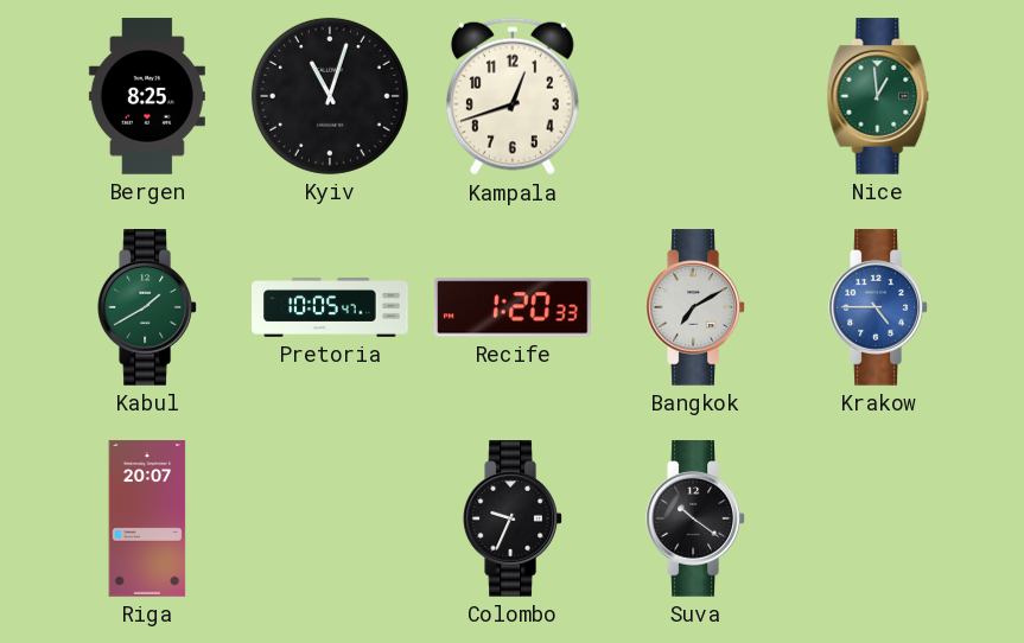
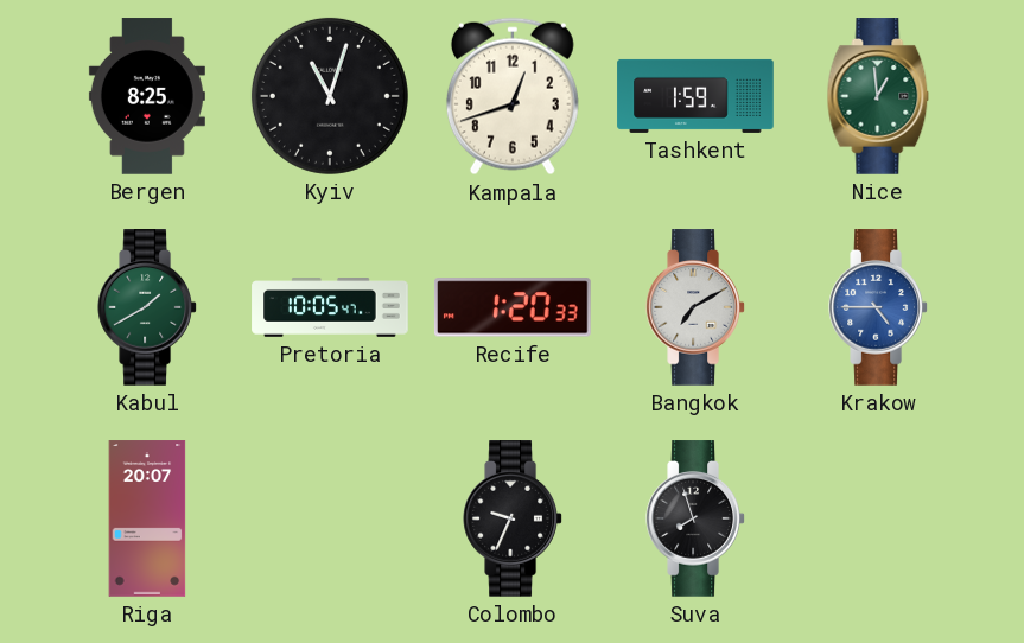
Tashkent: none -> 1:59
Suva: 10:21 -> 7:57
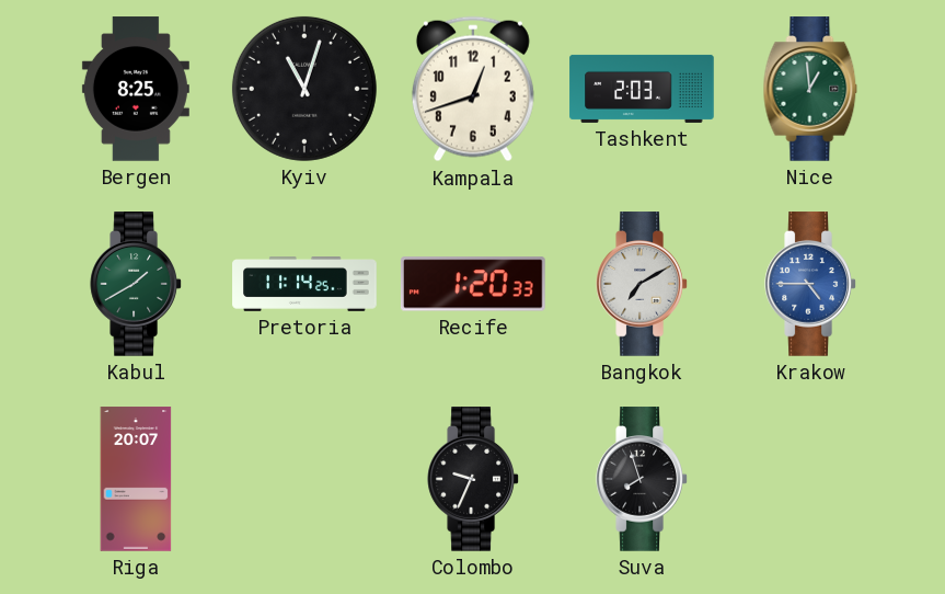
Tashkent: 1:59 -> 2:03
Pretoria: 10:05 -> 11:14
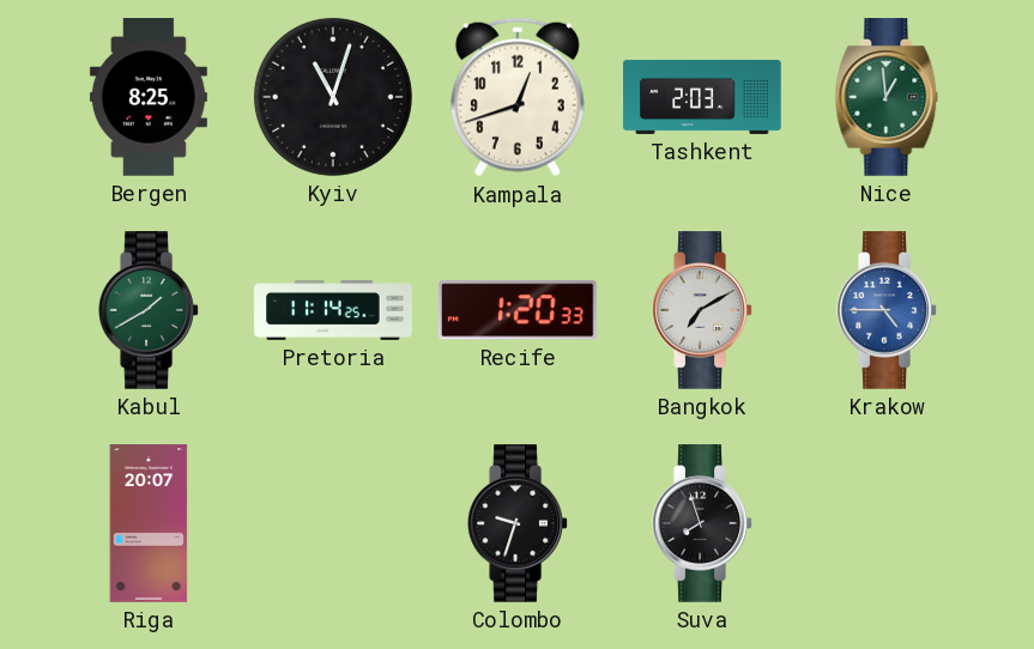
Colombo: 9:34 -> 9:33
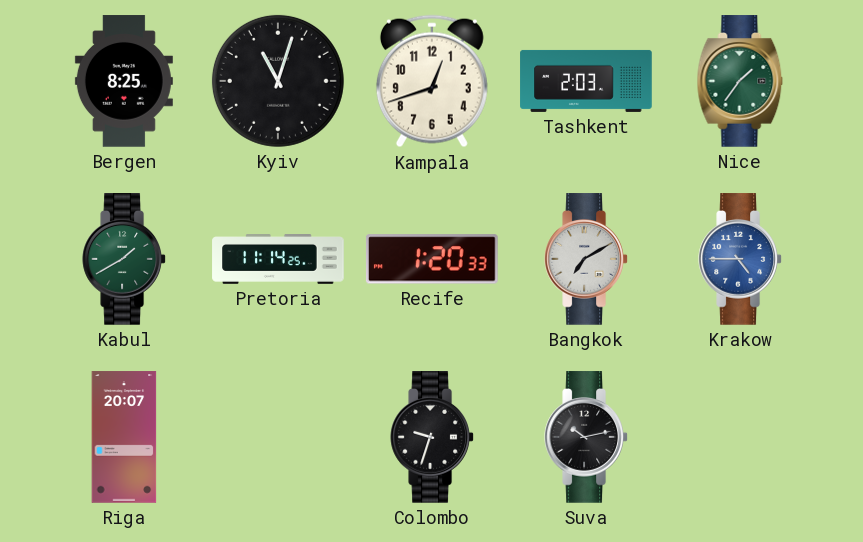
Nice: 12:59 -> 1:36
Suva: 7:57 -> 10:13
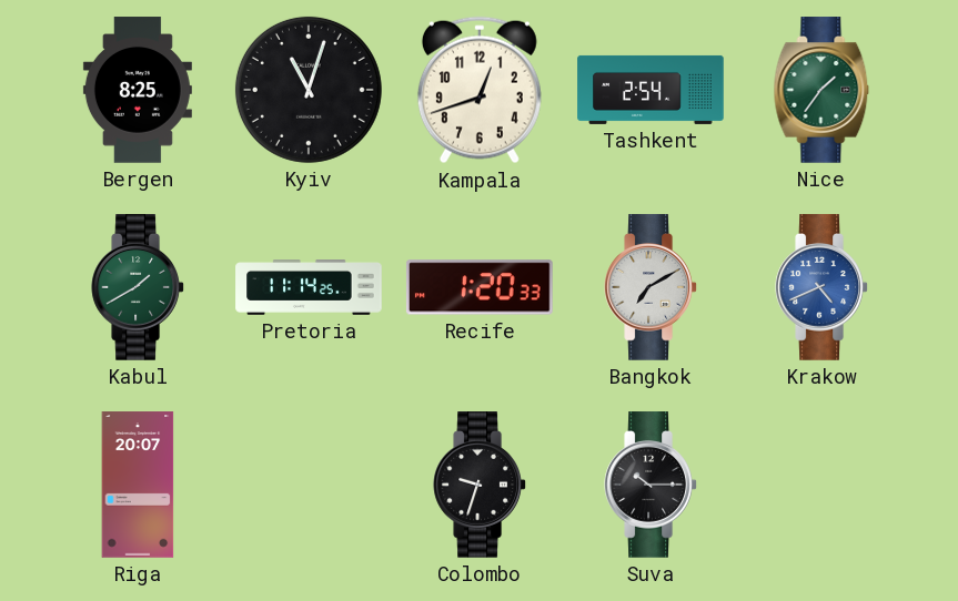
Tashkent: 2:03 -> 2:54
Krakow: 4:45 -> 4:41
Suva: 10:13 -> 10:15
